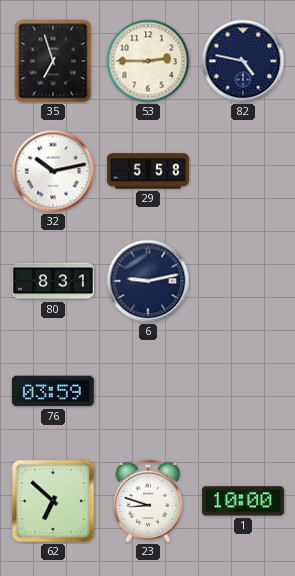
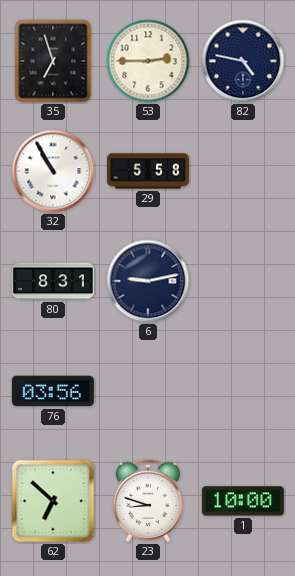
32: 10:13 -> 10:55
76: 03:59 -> 03:56
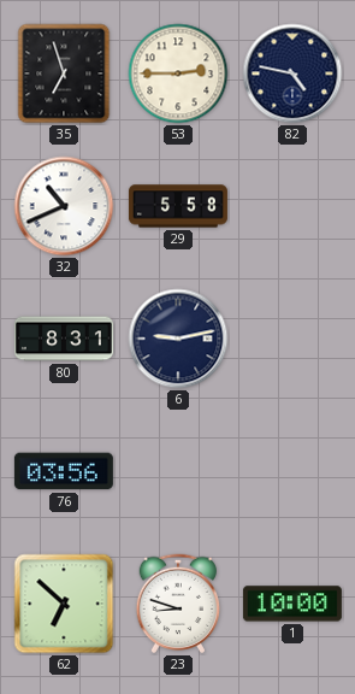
32: 10:55 -> 10:41
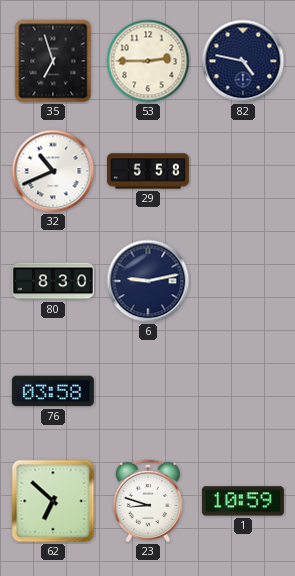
80: 8:31 -> 8:30
76: 03:56 -> 03:58
1: 10:00 -> 10:59
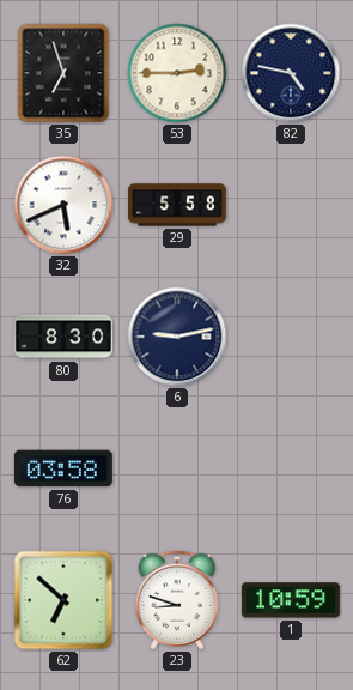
32: 10:41 -> 5:41
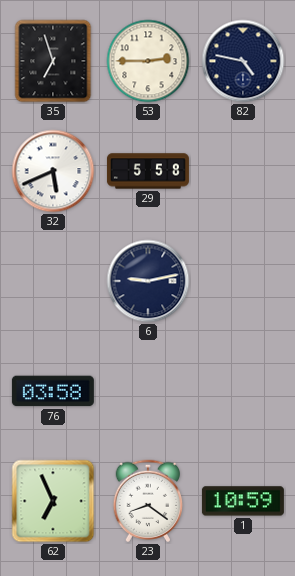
80: 8:30 -> none
62: 6:52 -> 6:56
23: 8:48 -> 8:21
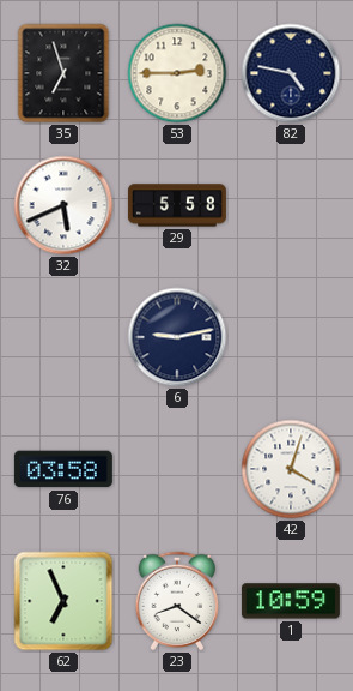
42: none -> 4:03
